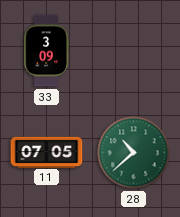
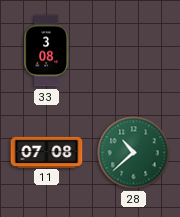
33: 3:09 -> 3:08
11: 07:05 -> 07:08
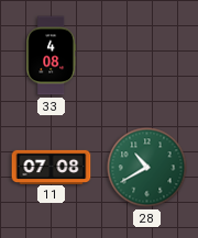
33: 3:08 -> 4:08
28: 10:38 -> 10:40
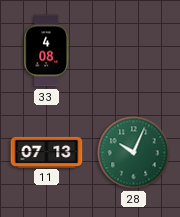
11: 07:08 -> 07:13
28: 10:40 -> 10:04
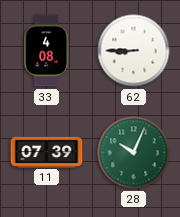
62: none -> 8:45
11: 07:13 -> 07:39
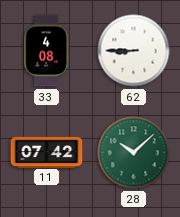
11: 07:39 -> 07:42
28: 10:04 -> 10:08
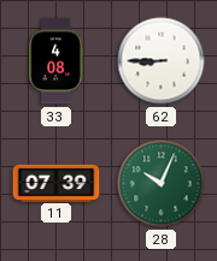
11: 07:42 -> 07:39
28: 10:08 -> 10:04
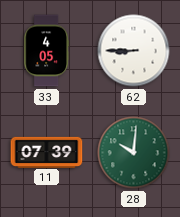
33: 4:08 -> 4:05
28: 10:04 -> 10:01
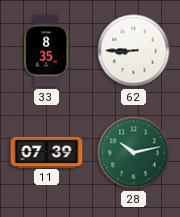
33: 4:05 -> 8:35
28: 10:01 -> 10:13
